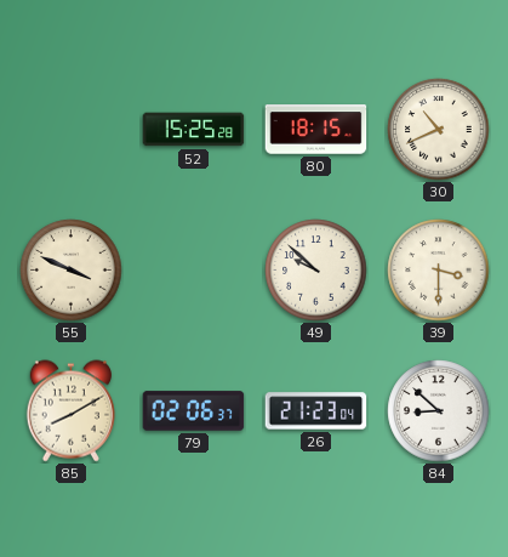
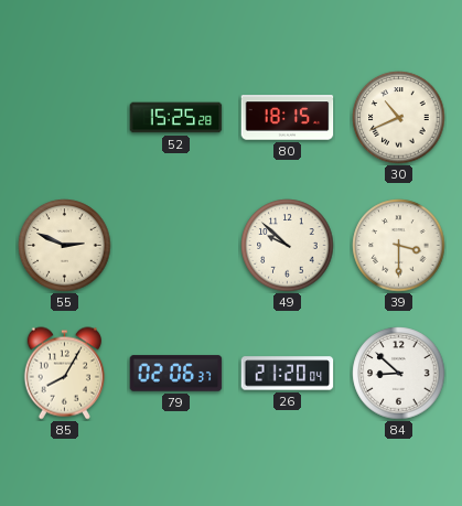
55: 3:49 -> 2:49
85: 8:10 -> 8:05
26: 21:23 -> 21:20
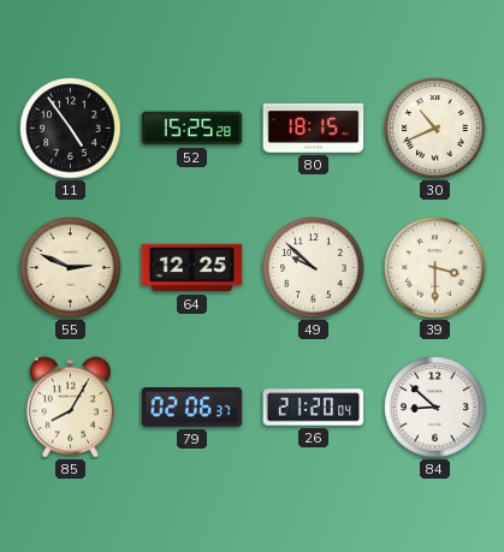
11: none -> 4:54
64: none -> 12:25
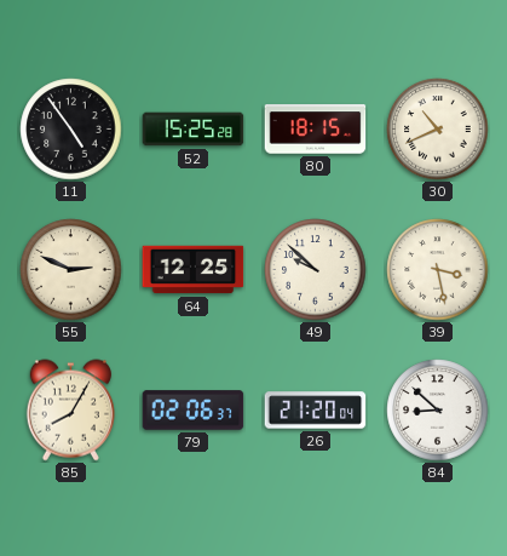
39: 3:30 -> 3:28
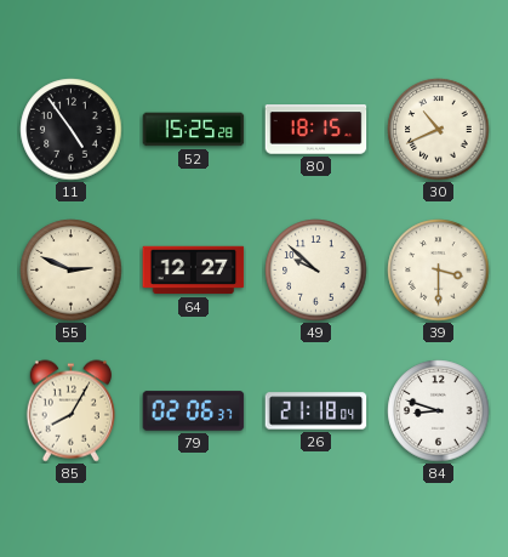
64: 12:25 -> 12:27
39: 3:28 -> 3:30
26: 21:20 -> 21:18
84: 8:52 -> 8:48
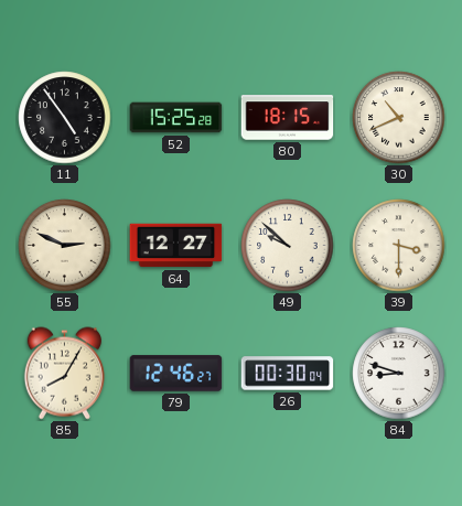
79: 02:06 -> 12:46
26: 21:18 -> 00:30
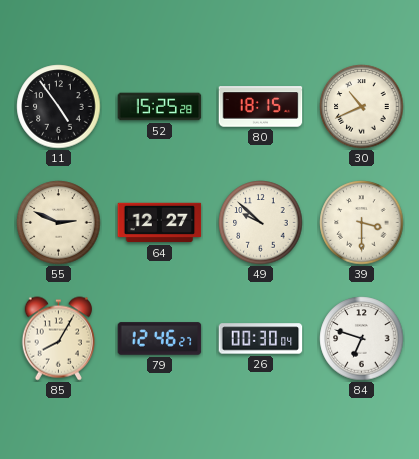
84: 8:48 -> 6:48
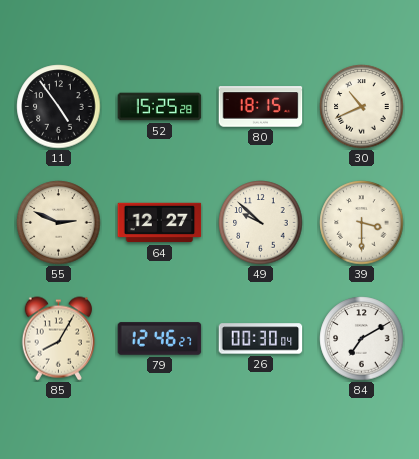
84: 6:48 -> 7:10
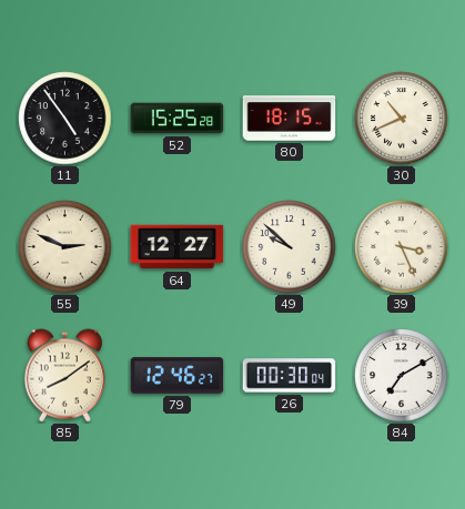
39: 3:30 -> 3:26
85: 8:05 -> 8:09
